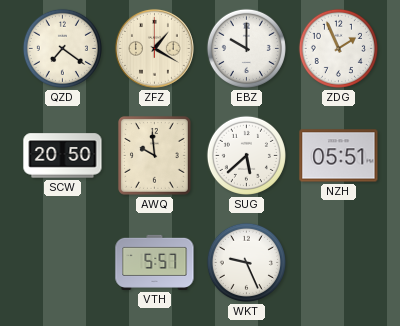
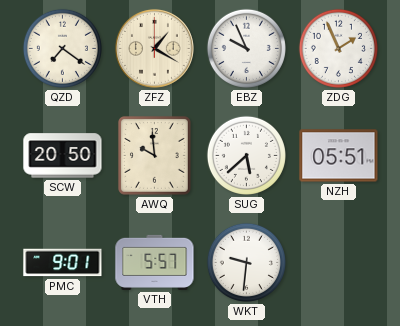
EBZ: 10:00 -> 9:56
PMC: none -> 9:01
WKT: 9:26 -> 9:31
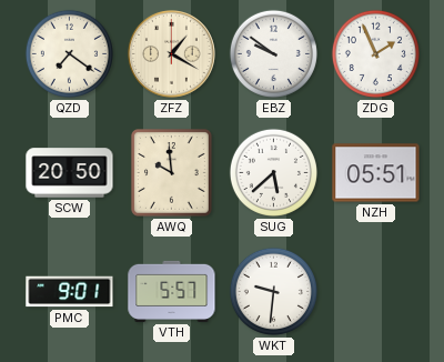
EBZ: 9:56 -> 9:51
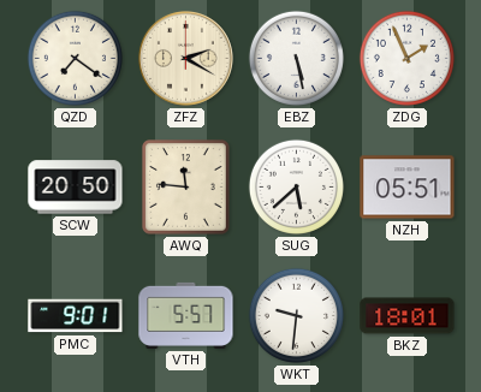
ZFZ: 1:20 -> 2:20
EBZ: 9:51 -> 5:28
AWQ: 9:59 -> 11:46
BKZ: none -> 18:01
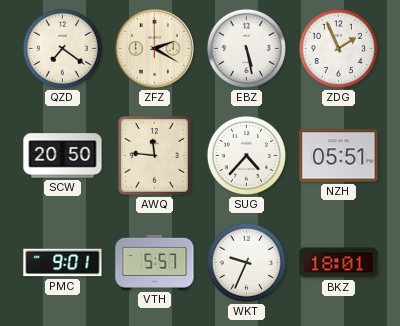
SUG: 5:38 -> 4:37
WKT: 9:31 -> 9:34
